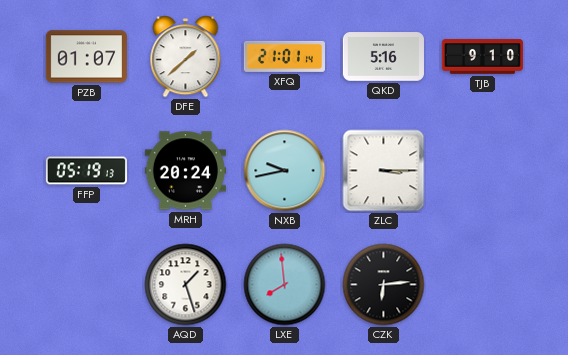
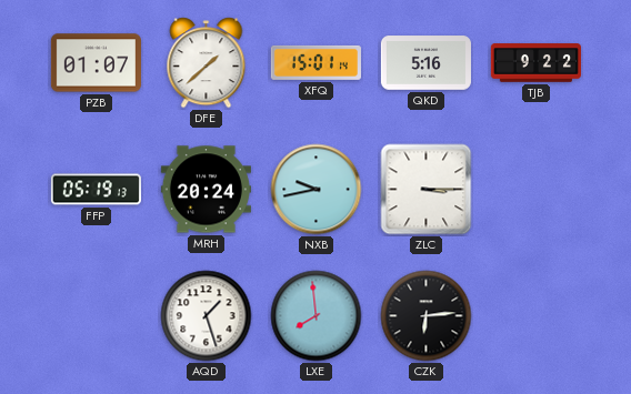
XFQ: 21:01 -> 15:01
TJB: 9:10 -> 9:22
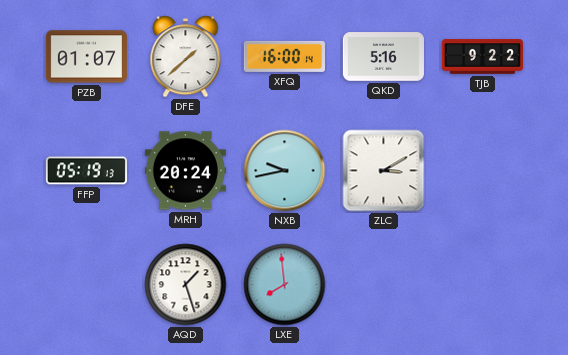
XFQ: 15:01 -> 16:00
ZLC: 3:15 -> 3:10
CZK: 6:14 -> none
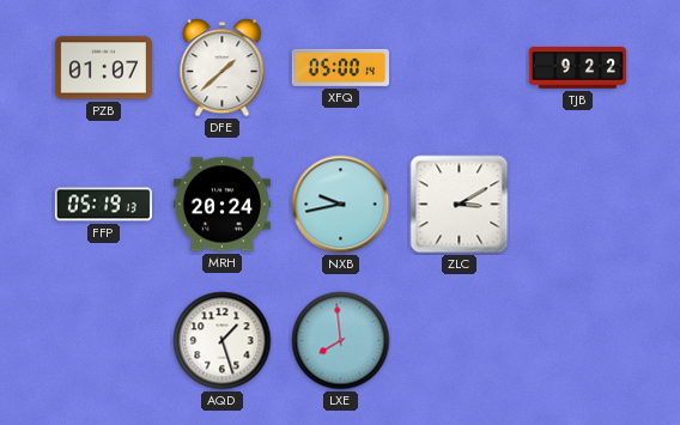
XFQ: 16:00 -> 05:00
QKD: 5:16 -> none
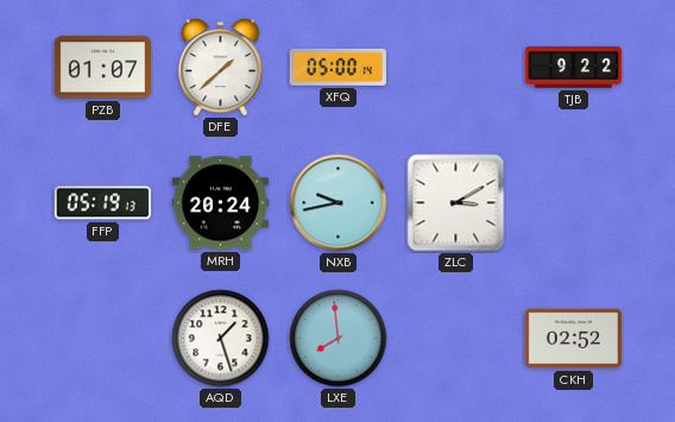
CKH: none -> 02:52
